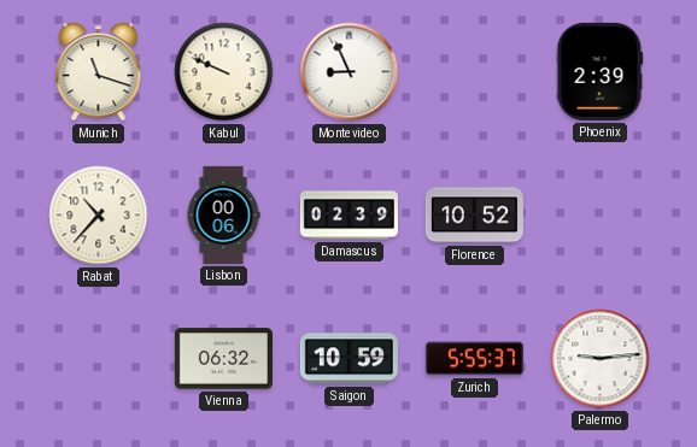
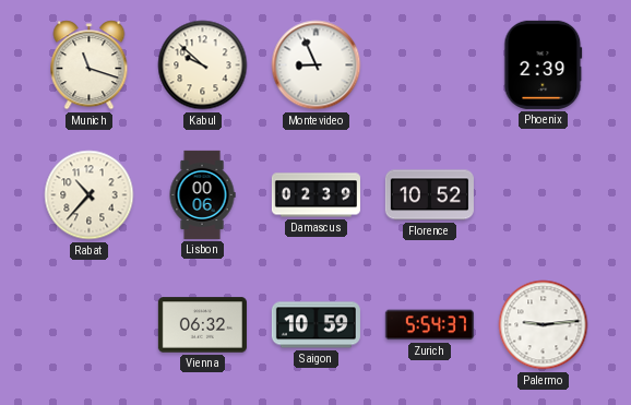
Kabul: 9:49 -> 9:52
Zurich: 5:55 -> 5:54
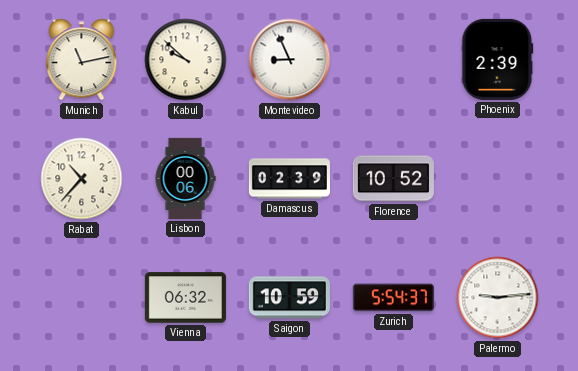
Munich: 11:18 -> 11:13
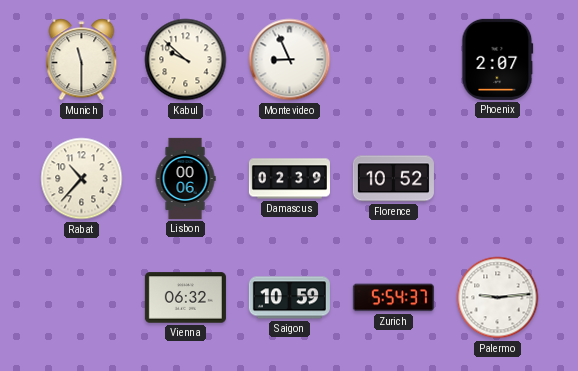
Munich: 11:13 -> 11:30
Phoenix: 2:39 -> 2:07
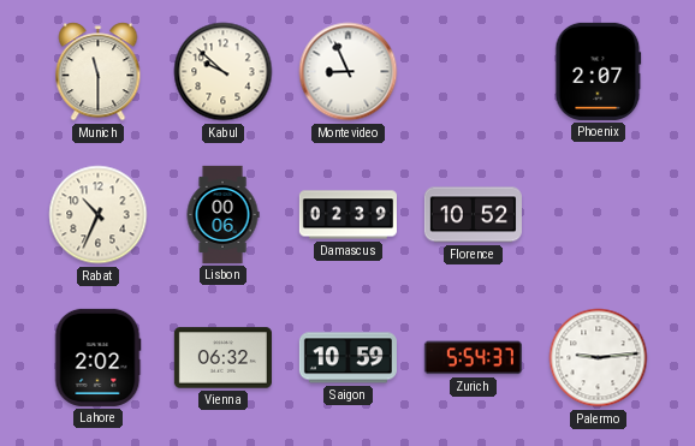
Rabat: 10:37 -> 10:34
Lahore: none -> 2:02
